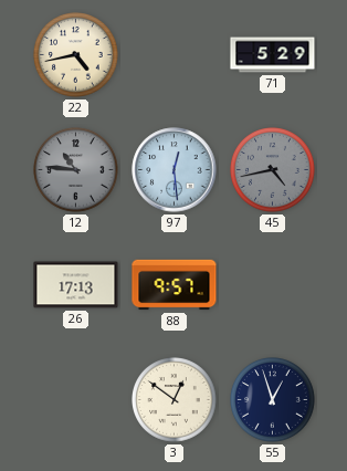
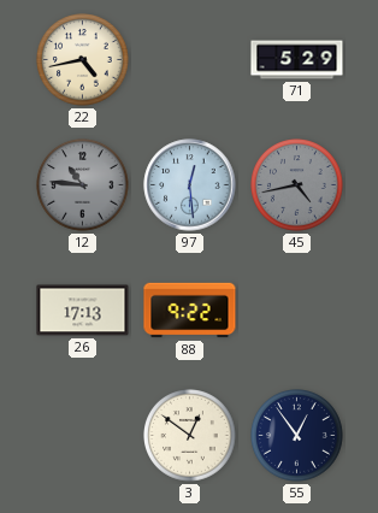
88: 9:57 -> 9:22
55: 12:57 -> 12:54
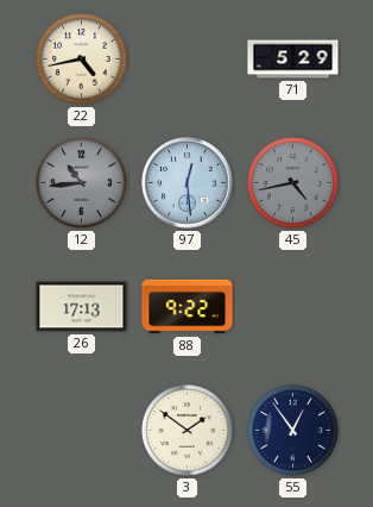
12: 10:46 -> 10:44
3: 12:51 -> 1:51
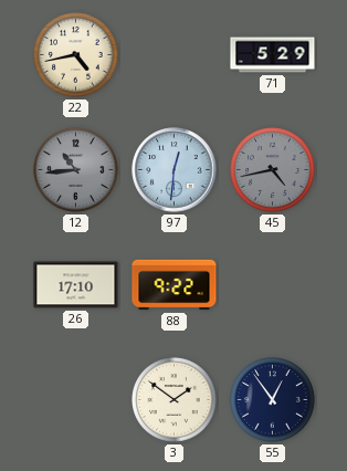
97: 12:29 -> 12:31
26: 17:13 -> 17:10
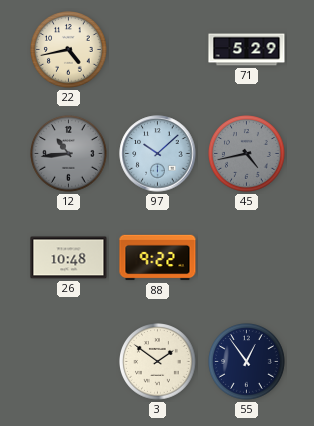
97: 12:31 -> 10:08
26: 17:10 -> 10:48
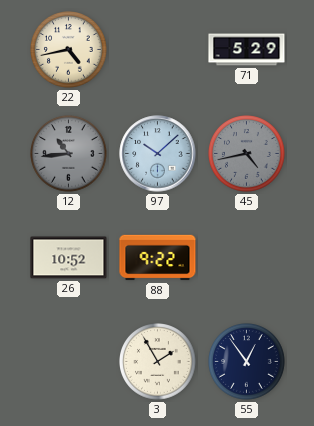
26: 10:48 -> 10:52
3: 1:51 -> 1:55
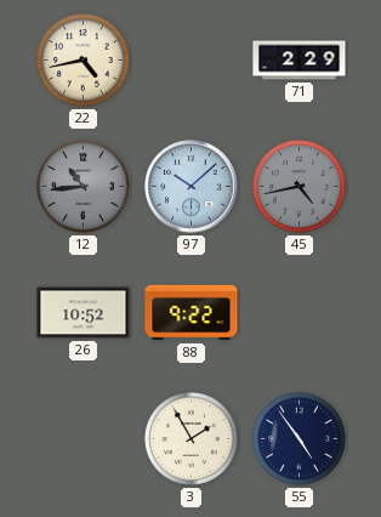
71: 5:29 -> 2:29
55: 12:54 -> 4:54
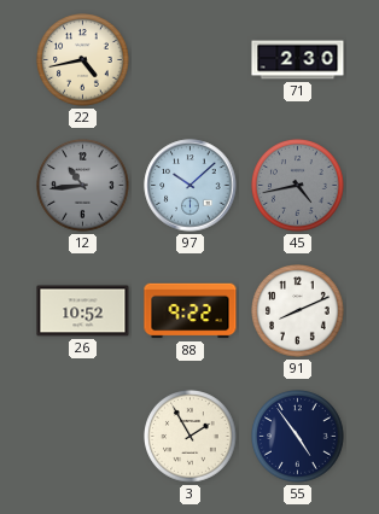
71: 2:29 -> 2:30
91: none -> 8:11
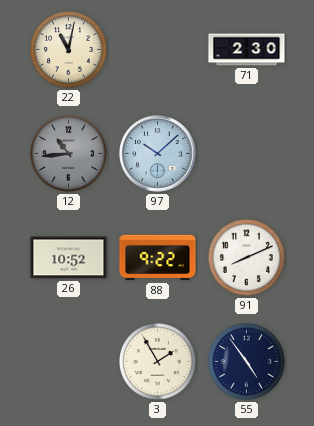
22: 4:43 -> 11:02
45: 4:43 -> none
